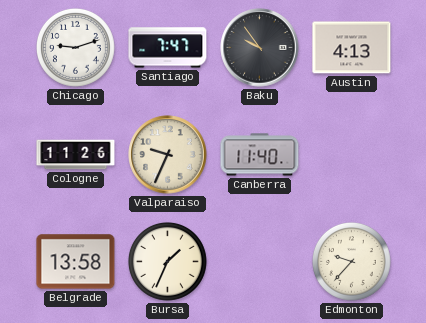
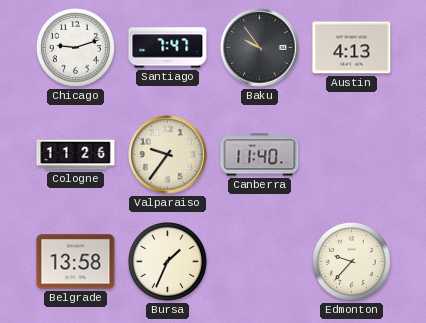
Valparaiso: 9:34 -> 9:36
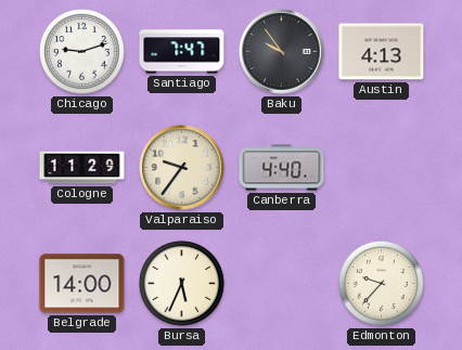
Cologne: 11:26 -> 11:29
Canberra: 11:40 -> 4:40
Belgrade: 13:58 -> 14:00
Bursa: 1:34 -> 5:34
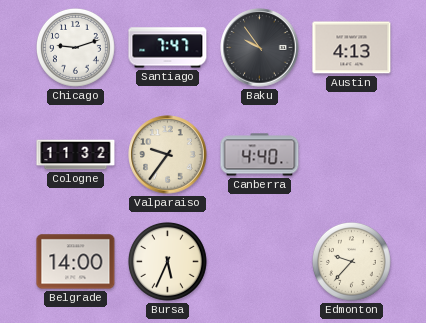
Cologne: 11:29 -> 11:32
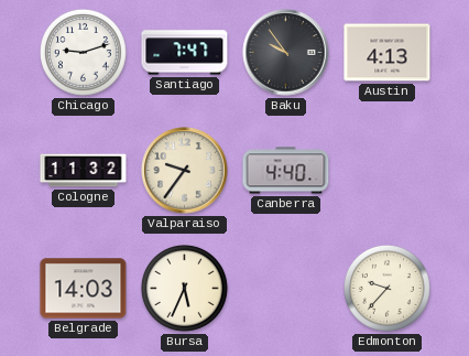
Belgrade: 14:00 -> 14:03
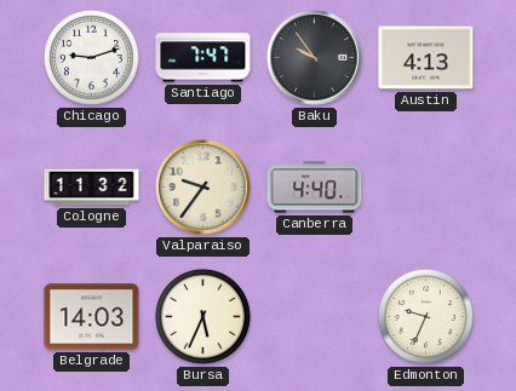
Edmonton: 9:37 -> 9:34
